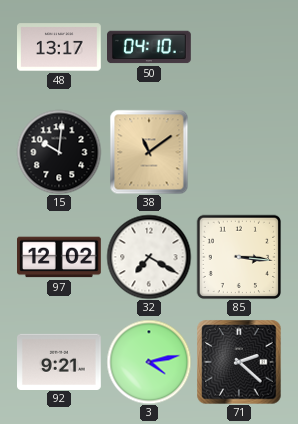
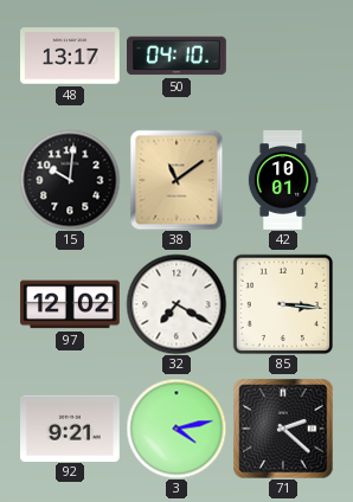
42: none -> 10:01
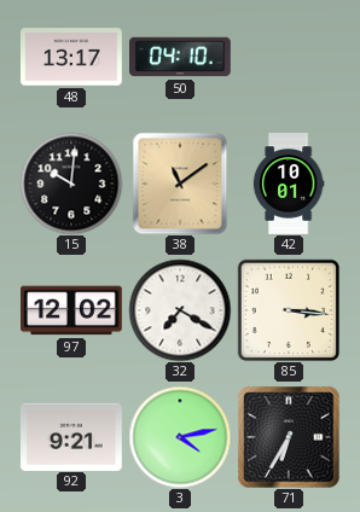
71: 2:22 -> 6:35
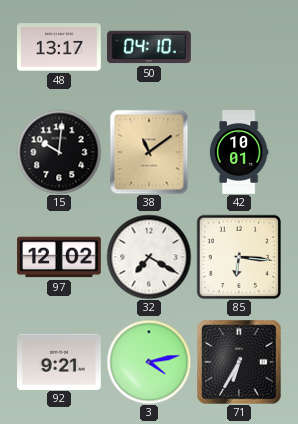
85: 3:16 -> 6:16
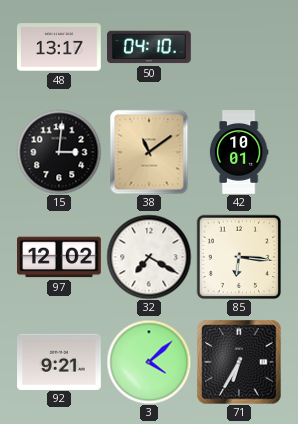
15: 10:01 -> 3:01
3: 4:13 -> 4:08
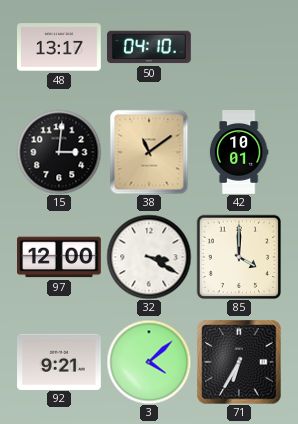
97: 12:02 -> 12:00
32: 7:20 -> 3:20
85: 6:16 -> 4:00
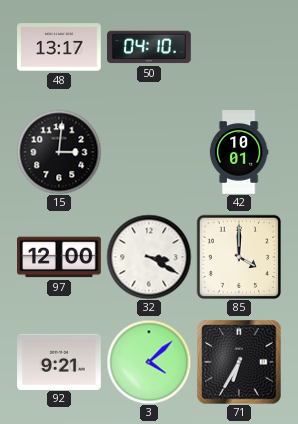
38: 11:09 -> none
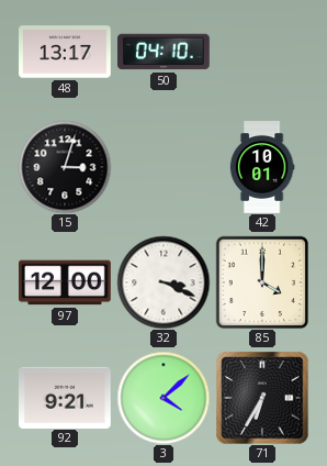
15: 3:01 -> 3:03
32: 3:20 -> 3:19
